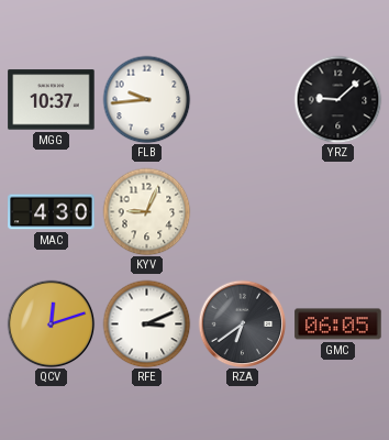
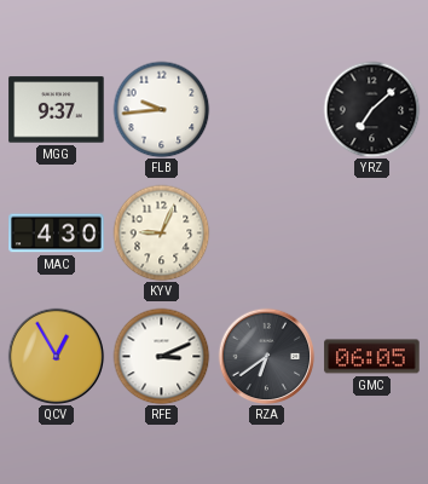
MGG: 10:37 -> 9:37
YRZ: 9:08 -> 7:08
QCV: 12:12 -> 12:55
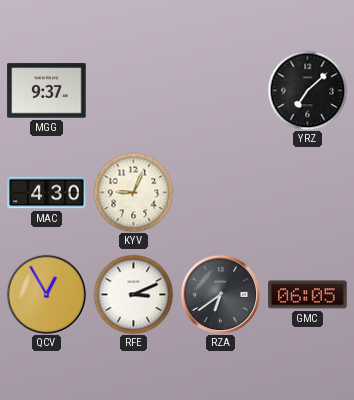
FLB: 9:44 -> none
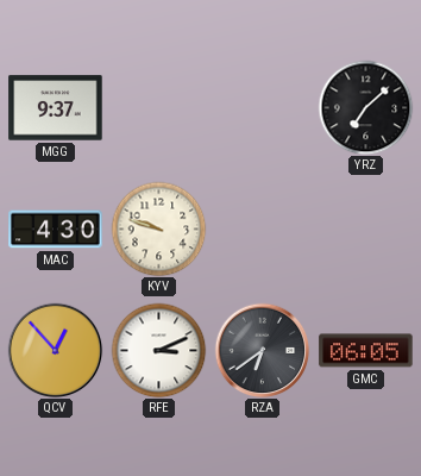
KYV: 9:04 -> 9:48
QCV: 12:55 -> 12:53
